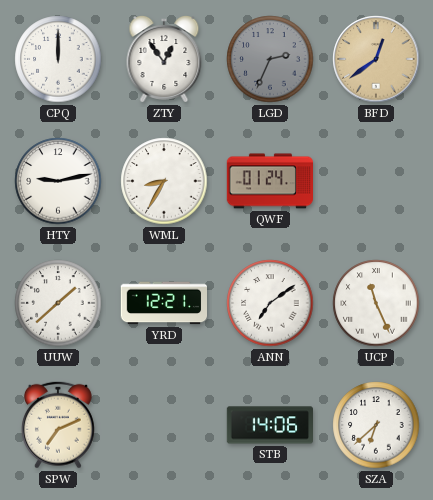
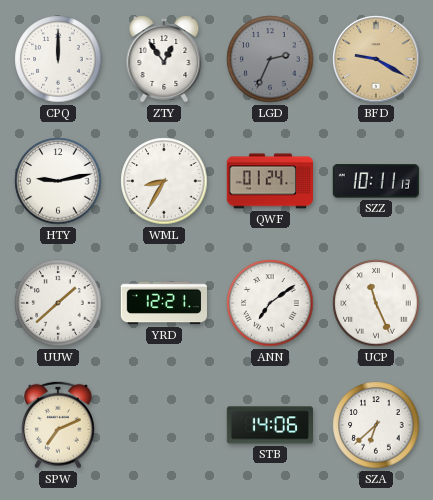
BFD: 12:39 -> 9:20
SZZ: none -> 10:11
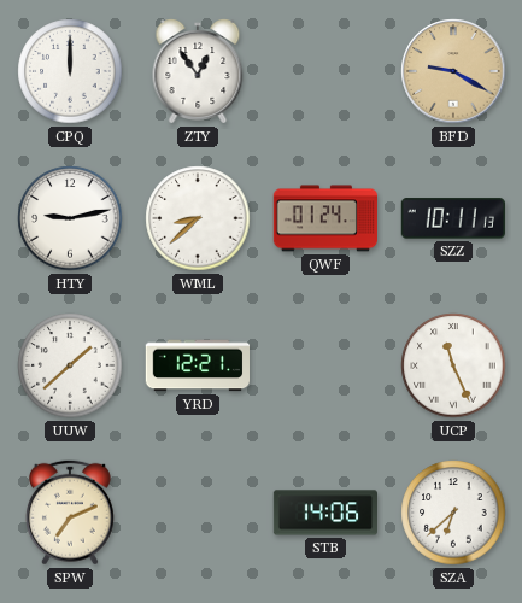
LGD: 2:34 -> none
WML: 8:35 -> 8:38
ANN: 7:09 -> none
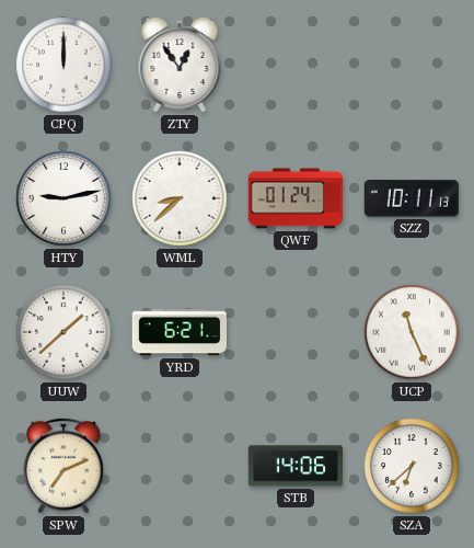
BFD: 9:20 -> none
YRD: 12:21 -> 6:21
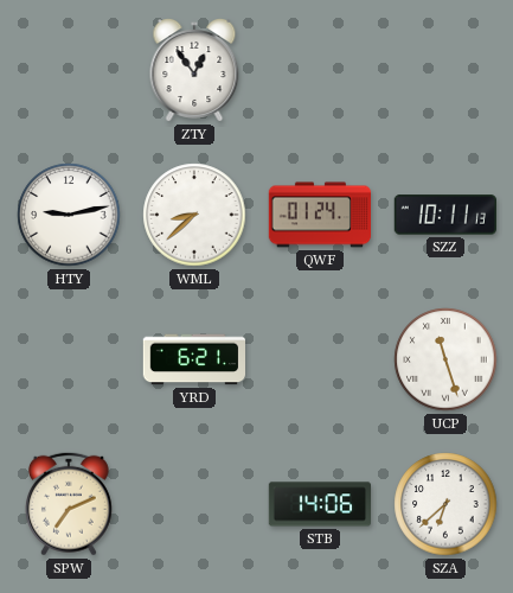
CPQ: 12:00 -> none
UUW: 1:38 -> none
UCP: 11:26 -> 11:27
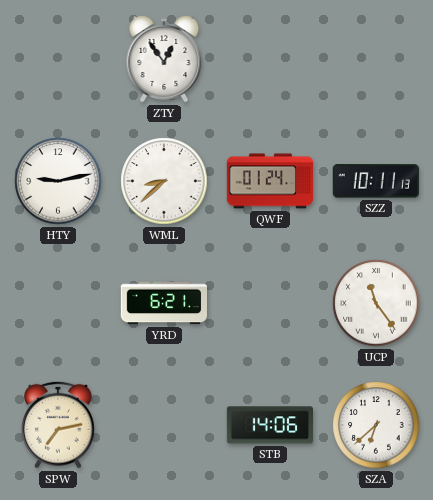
UCP: 11:27 -> 11:24
SPW: 7:11 -> 7:13
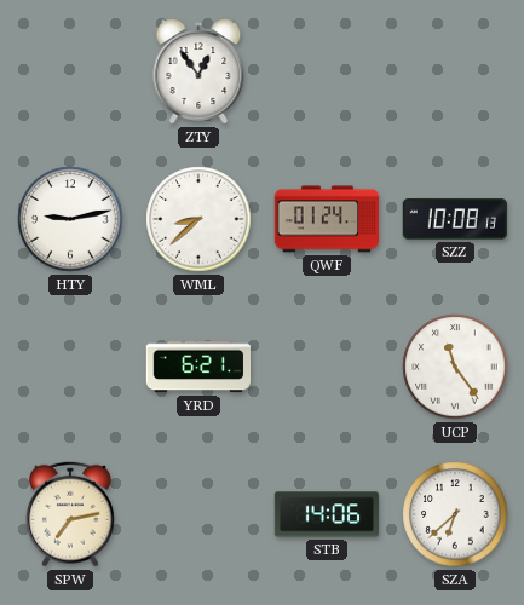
SZZ: 10:11 -> 10:08
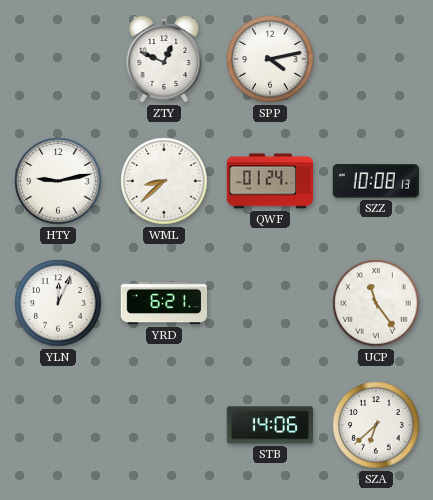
ZTY: 12:54 -> 12:49
SPP: none -> 4:13
YLN: none -> 12:04
SPW: 7:13 -> none
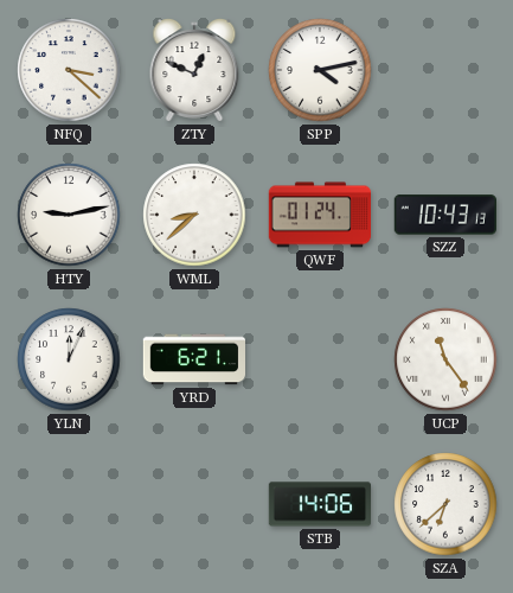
NFQ: none -> 3:22
SZZ: 10:08 -> 10:43
